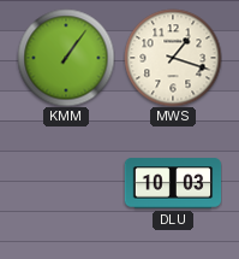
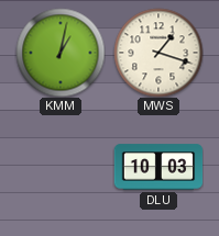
KMM: 1:06 -> 1:02
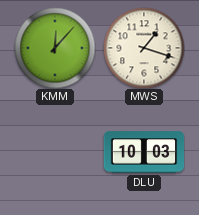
KMM: 1:02 -> 12:07
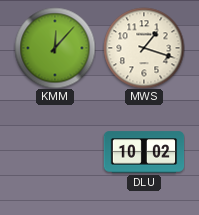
DLU: 10:03 -> 10:02
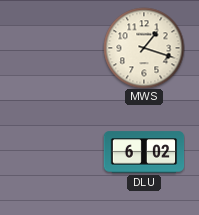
KMM: 12:07 -> none
DLU: 10:02 -> 6:02
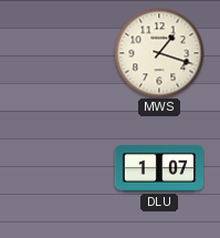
DLU: 6:02 -> 1:07
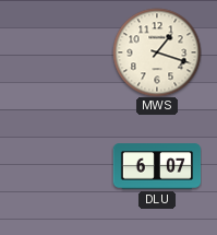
DLU: 1:07 -> 6:07
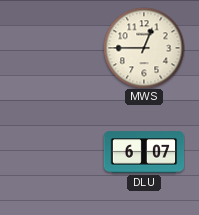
MWS: 1:18 -> 12:45
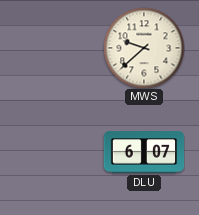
MWS: 12:45 -> 9:38
